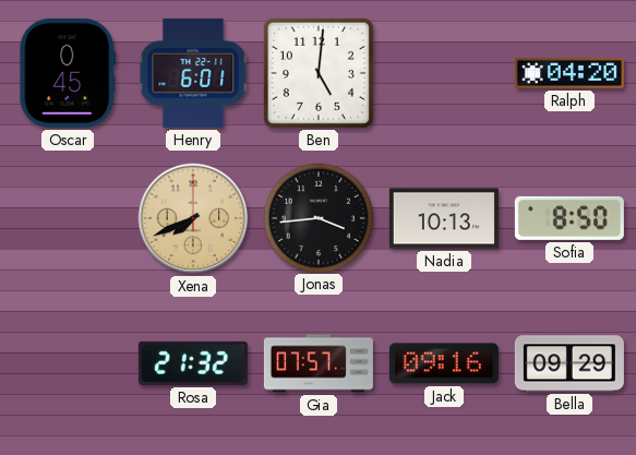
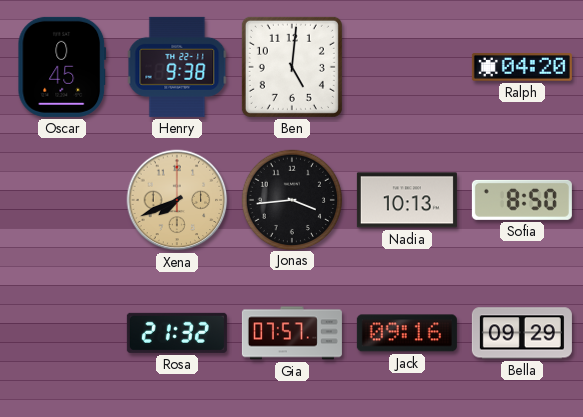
Henry: 6:01 -> 9:38
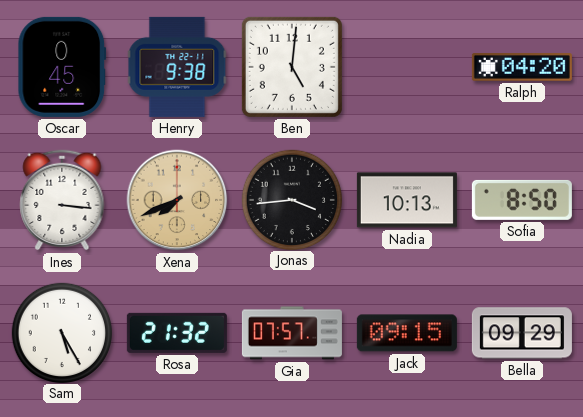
Ines: none -> 3:16
Sam: none -> 5:25
Jack: 09:16 -> 09:15
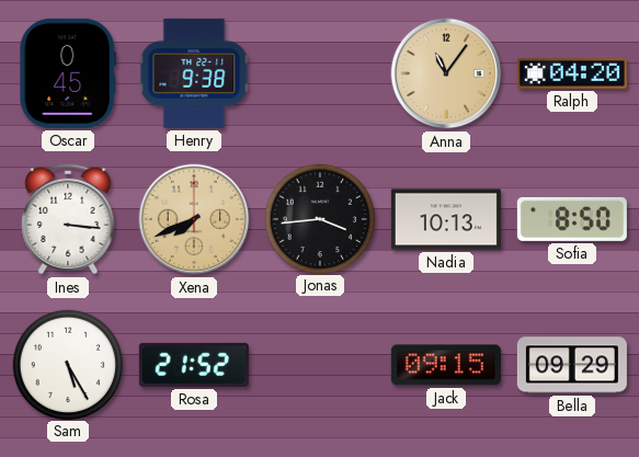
Ben: 5:01 -> none
Anna: none -> 11:06
Rosa: 21:32 -> 21:52
Gia: 07:57 -> none
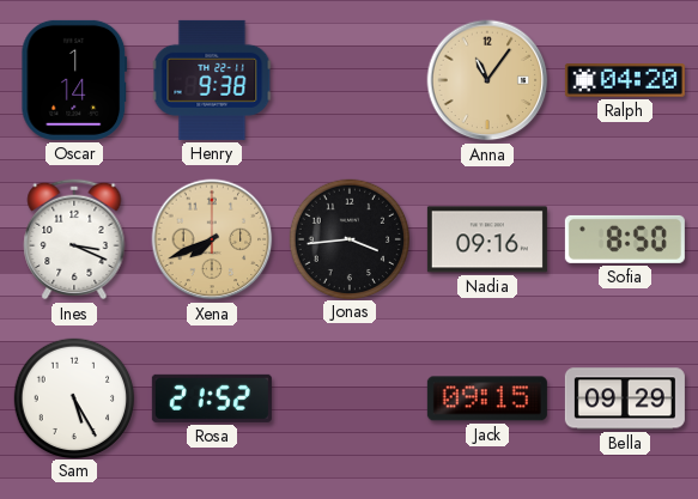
Oscar: 0:45 -> 1:14
Ines: 3:16 -> 3:19
Nadia: 10:13 -> 09:16
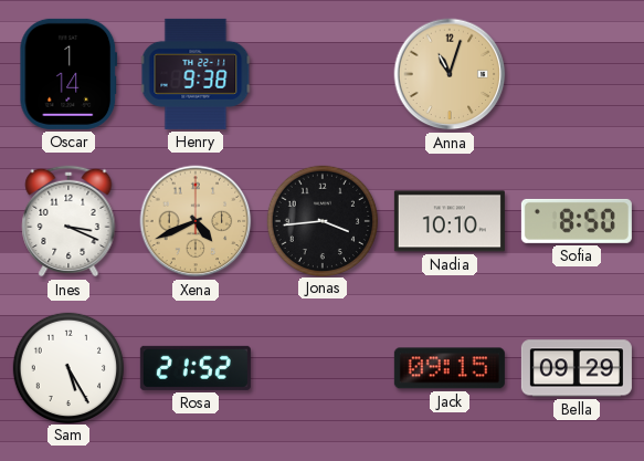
Anna: 11:06 -> 11:03
Ralph: 04:20 -> none
Xena: 7:41 -> 4:41
Nadia: 09:16 -> 10:10
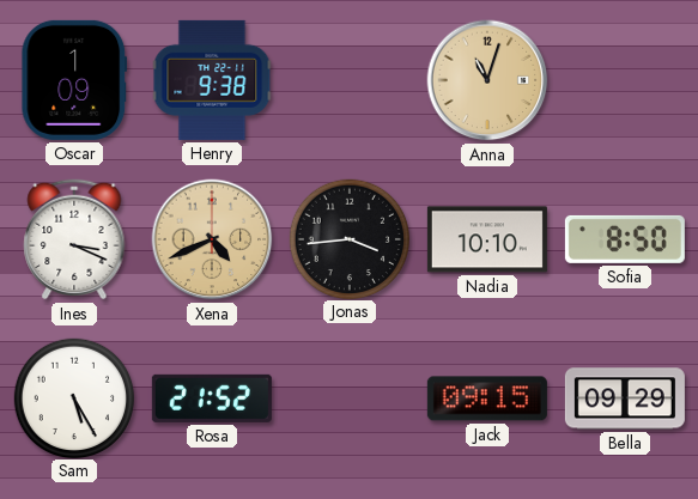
Oscar: 1:14 -> 1:09
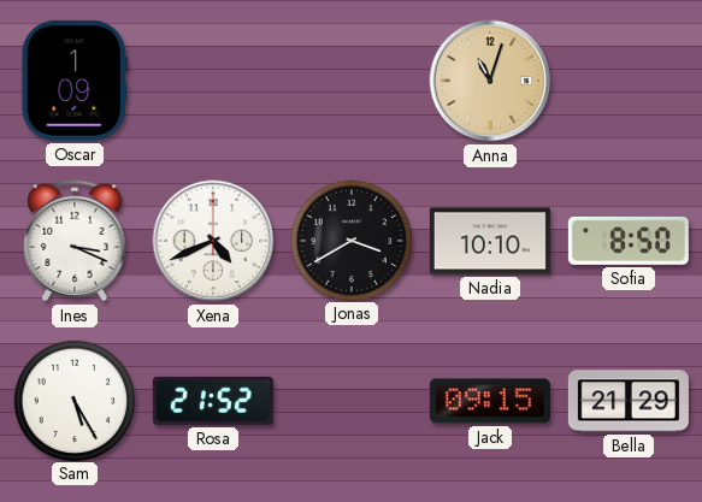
Henry: 9:38 -> none
Xena dial: champagne -> white
Jonas: 3:44 -> 3:40
Bella: 09:29 -> 21:29
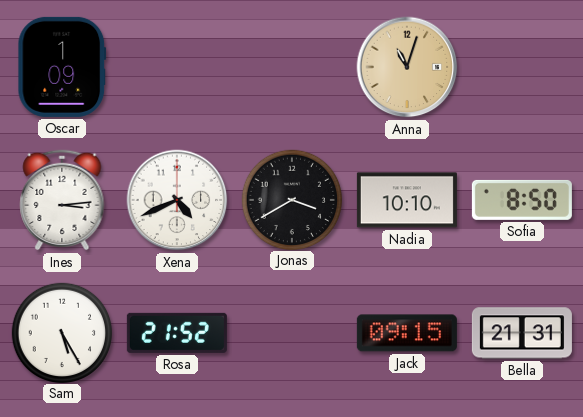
Ines: 3:19 -> 3:14
Bella: 21:29 -> 21:31
